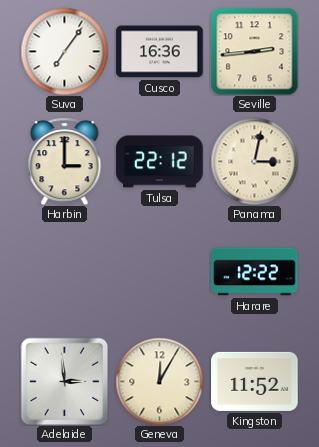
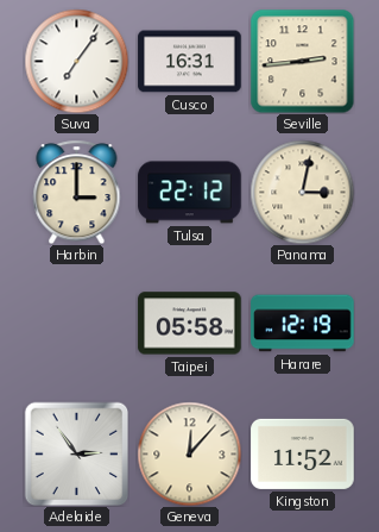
Cusco: 16:36 -> 16:31
Taipei: none -> 05:58
Harare: 12:22 -> 12:19
Adelaide: 2:59 -> 2:54
Geneva: 12:05 -> 12:07
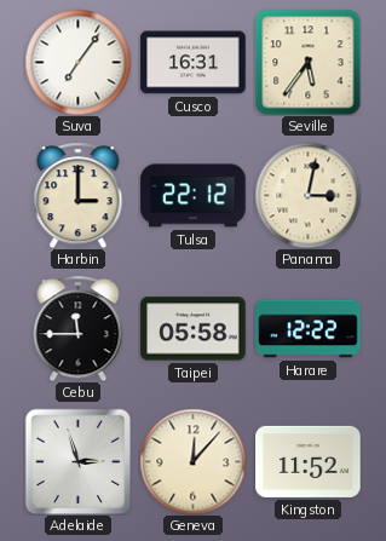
Seville: 2:44 -> 5:36
Cebu: none -> 11:45
Harare: 12:19 -> 12:22
Adelaide: 2:54 -> 2:57
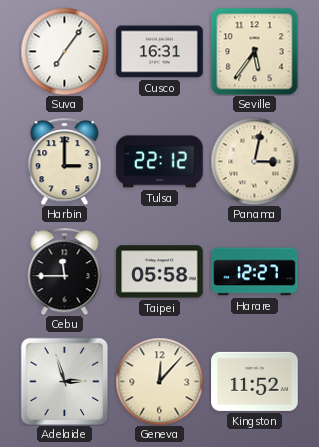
Harare: 12:22 -> 12:27
